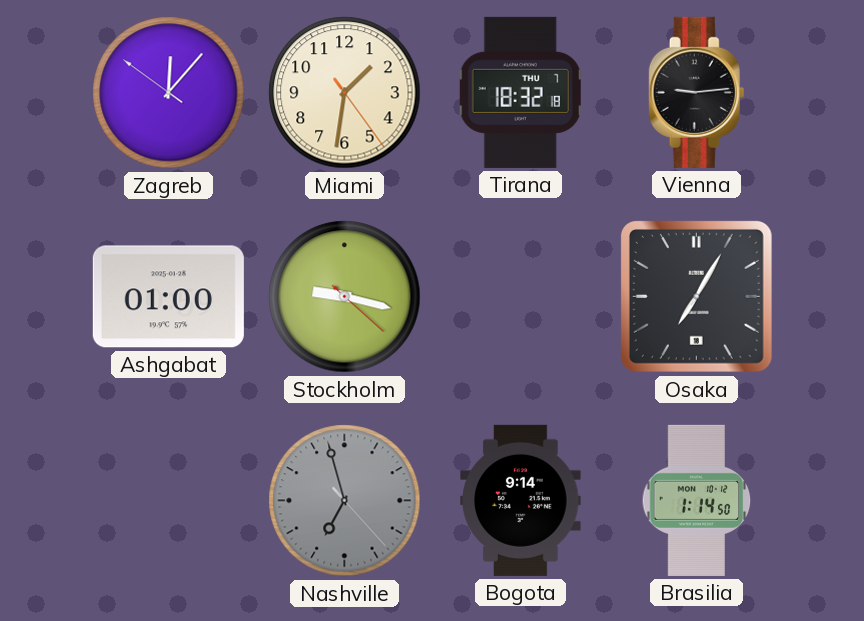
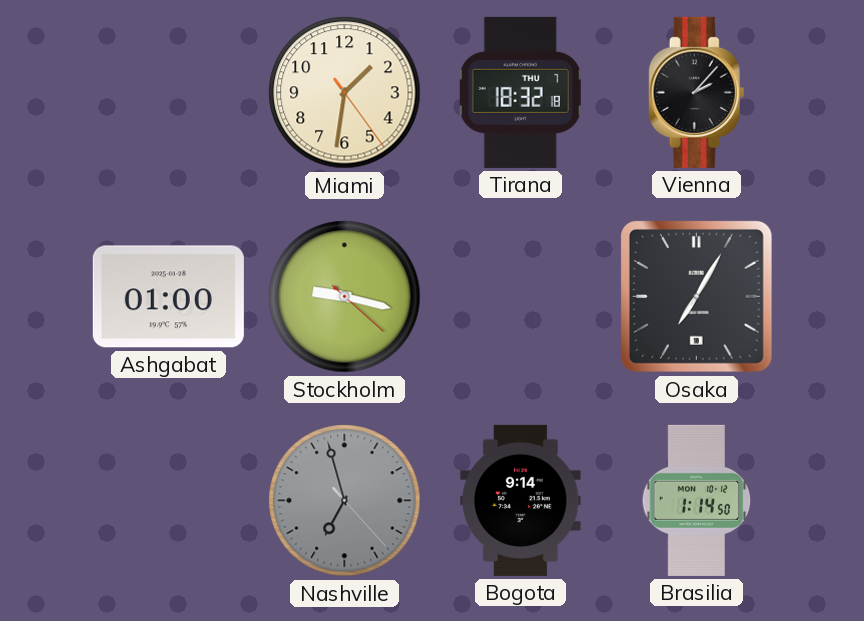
Zagreb: 12:06 -> none
Vienna: 9:14 -> 2:07
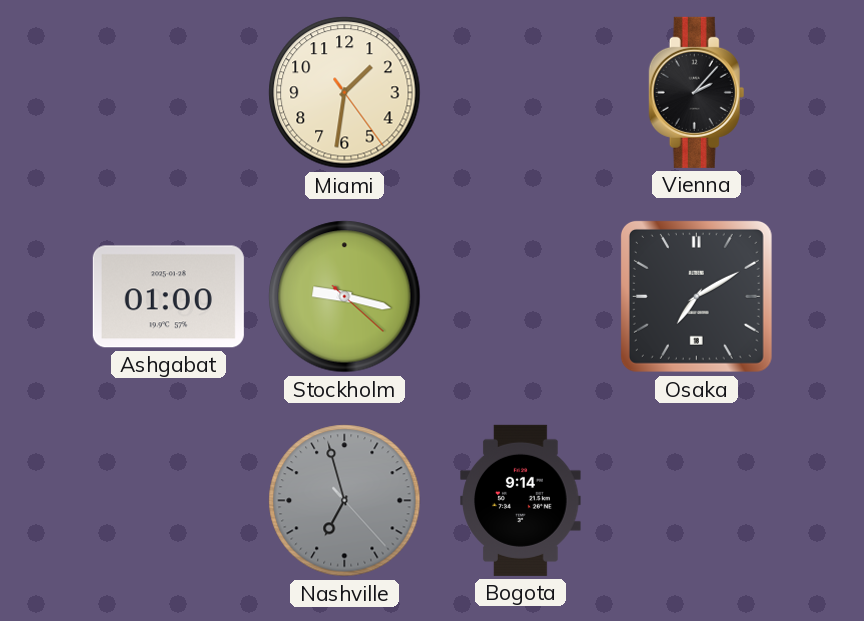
Tirana: 18:32 -> none
Osaka: 7:05 -> 7:10
Brasilia: 1:14 -> none
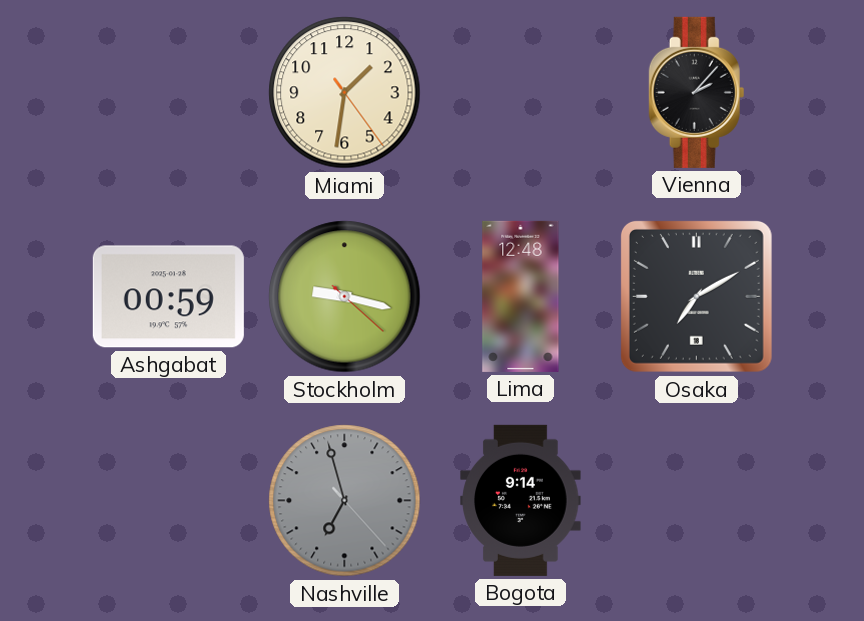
Ashgabat: 01:00 -> 00:59
Lima: none -> 12:48
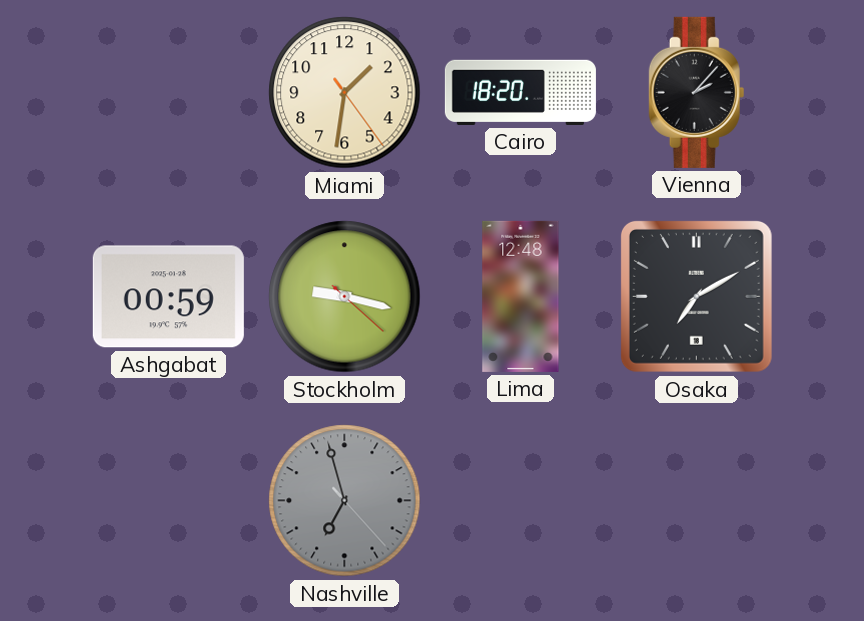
Cairo: none -> 18:20
Bogota: 9:14 -> none
